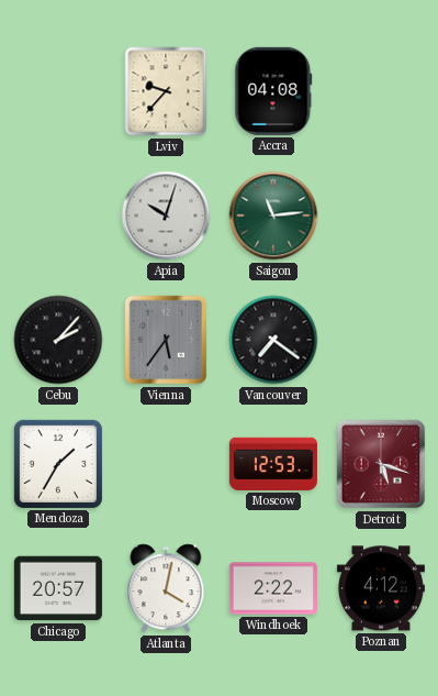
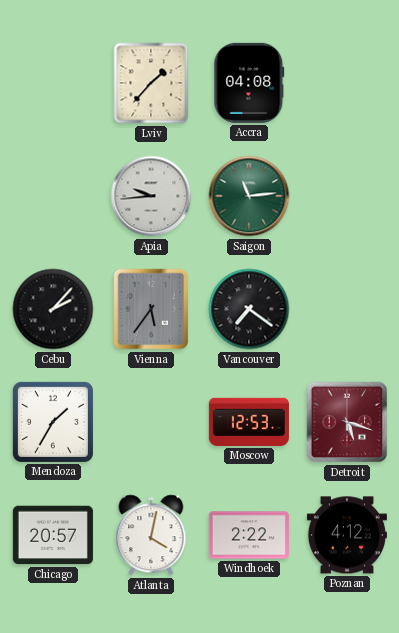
Lviv: 9:37 -> 1:37
Apia: 10:03 -> 9:44
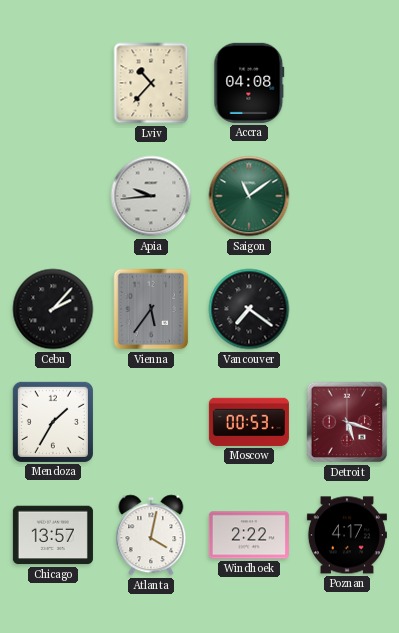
Lviv: 1:37 -> 10:37
Saigon: 11:14 -> 11:09
Moscow: 12:53 -> 00:53
Chicago: 20:57 -> 13:57
Poznan: 4:12 -> 4:17
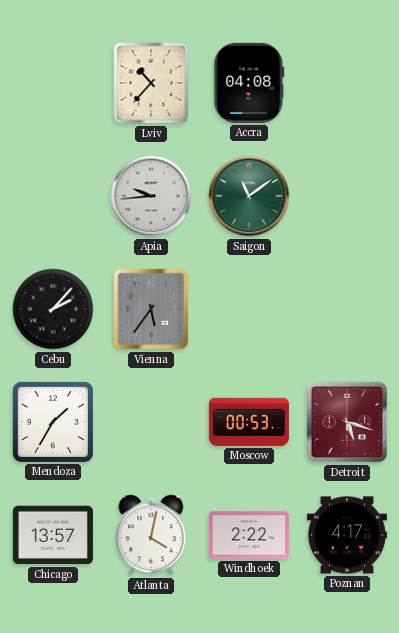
Vancouver: 7:21 -> none
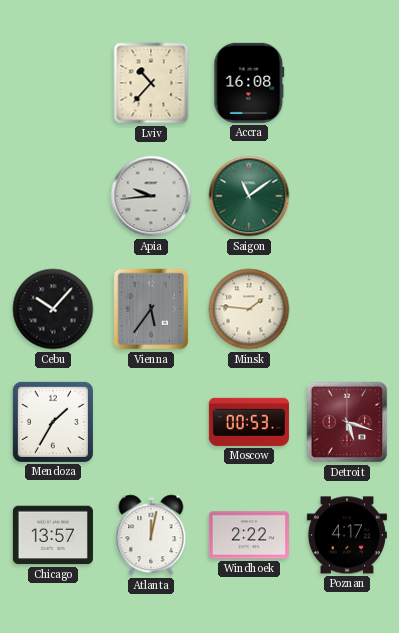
Accra: 04:08 -> 16:08
Cebu: 2:07 -> 10:07
Minsk: none -> 1:46
Atlanta: 4:02 -> 12:02
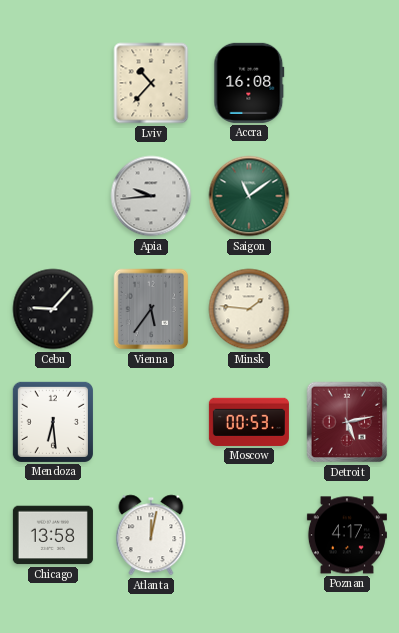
Cebu: 10:07 -> 9:07
Mendoza: 1:35 -> 6:29
Detroit: 5:18 -> 5:13
Chicago: 13:57 -> 13:58
Windhoek: 2:22 -> none
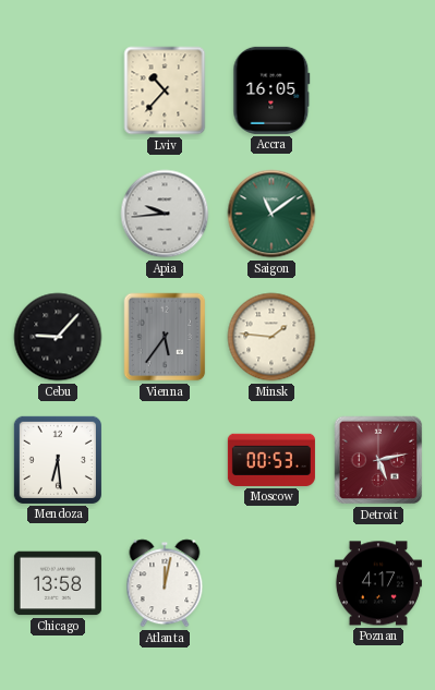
Accra: 16:08 -> 16:05
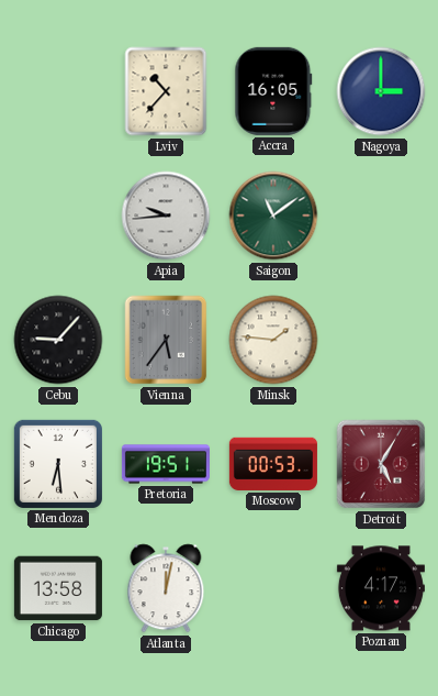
Nagoya: none -> 3:00
Pretoria: none -> 19:51
Detroit: 5:13 -> 5:05
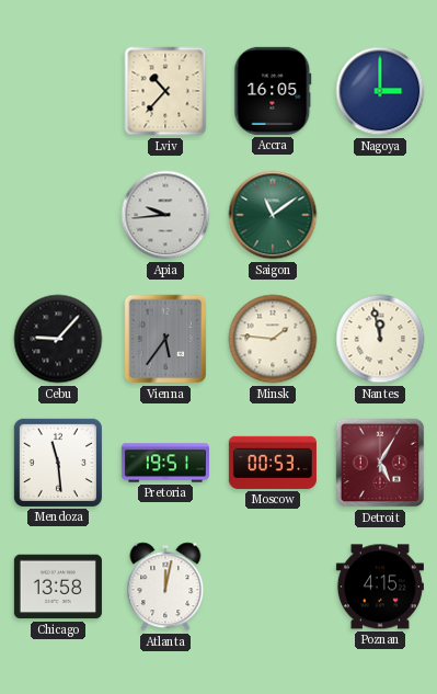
Nantes: none -> 11:58
Mendoza: 6:29 -> 11:29
Poznan: 4:17 -> 4:15
